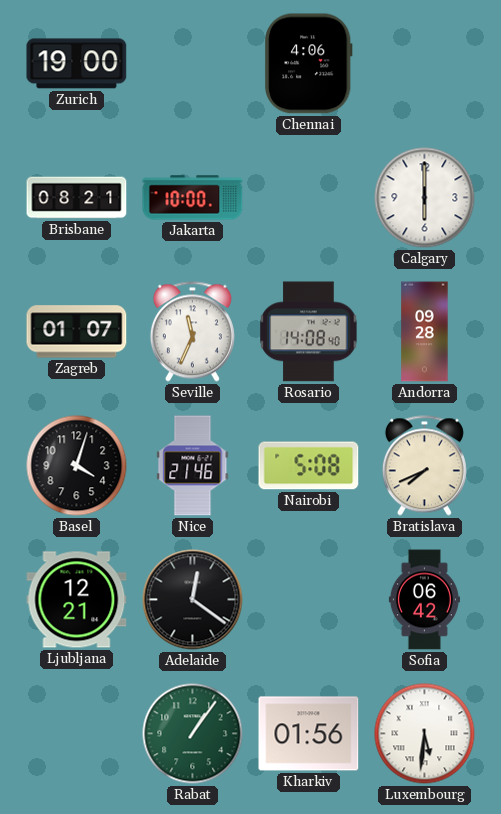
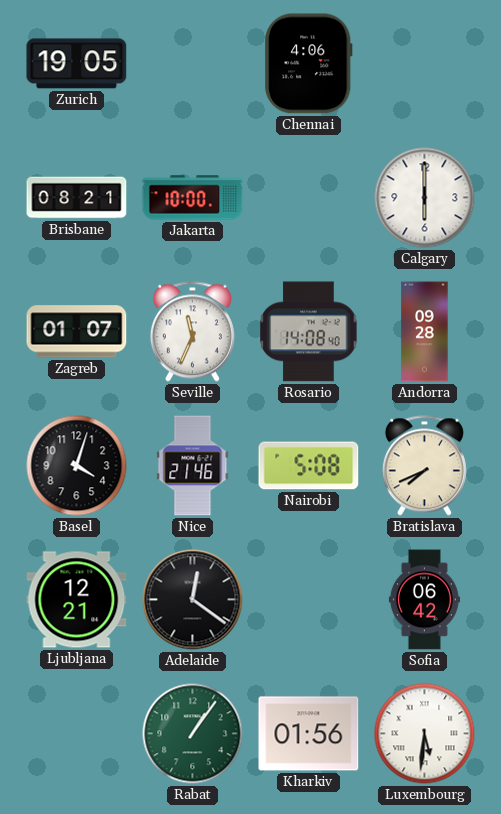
Zurich: 19:00 -> 19:05
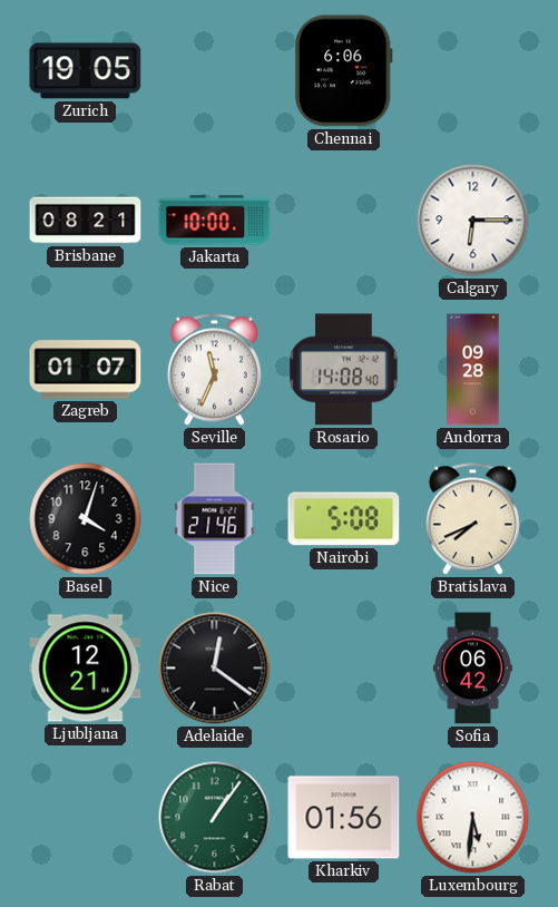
Chennai: 4:06 -> 6:06
Calgary: 6:00 -> 6:15
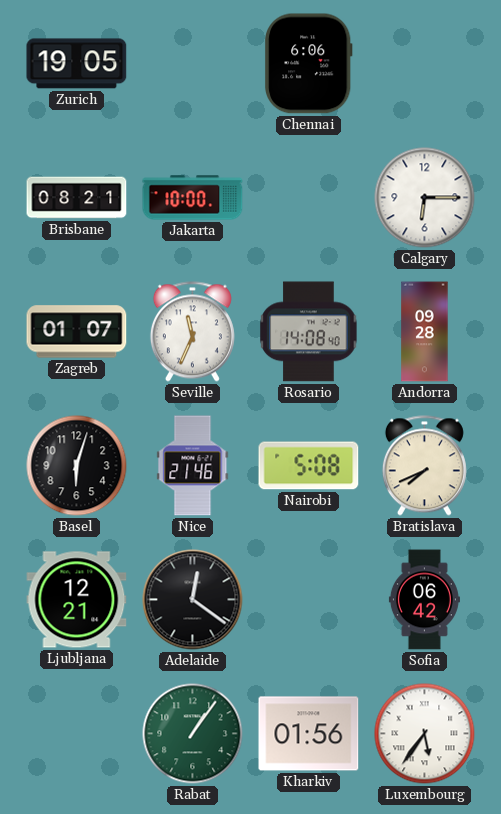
Basel: 4:03 -> 6:03
Luxembourg: 5:31 -> 5:36
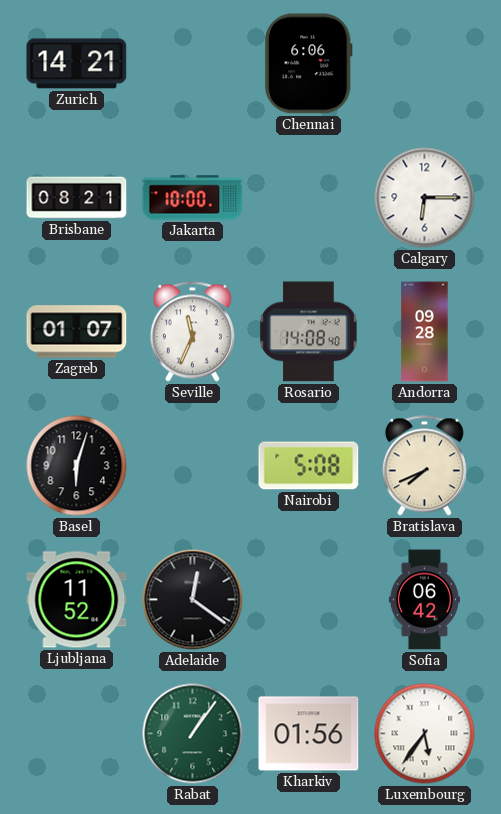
Zurich: 19:05 -> 14:21
Nice: 21:46 -> none
Ljubljana: 12:21 -> 11:52
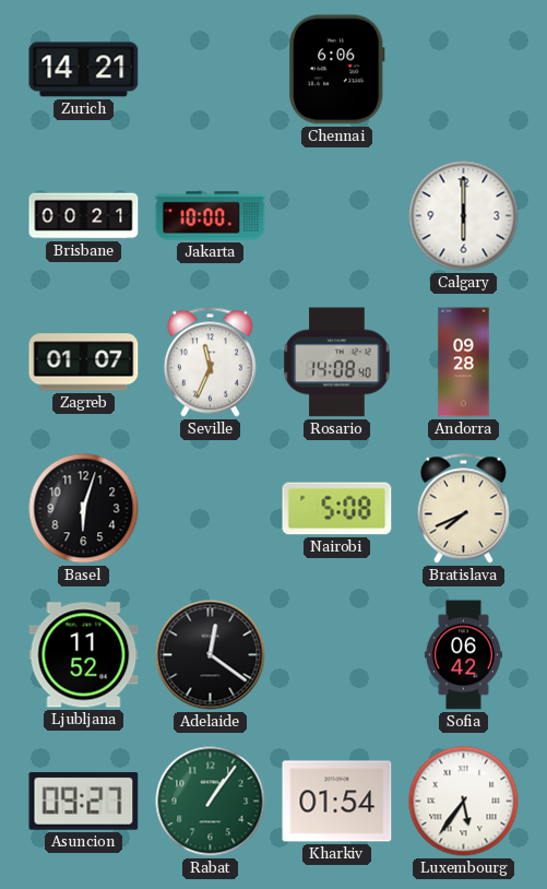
Brisbane: 08:21 -> 00:21
Calgary: 6:15 -> 6:00
Asuncion: none -> 09:27
Kharkiv: 01:56 -> 01:54
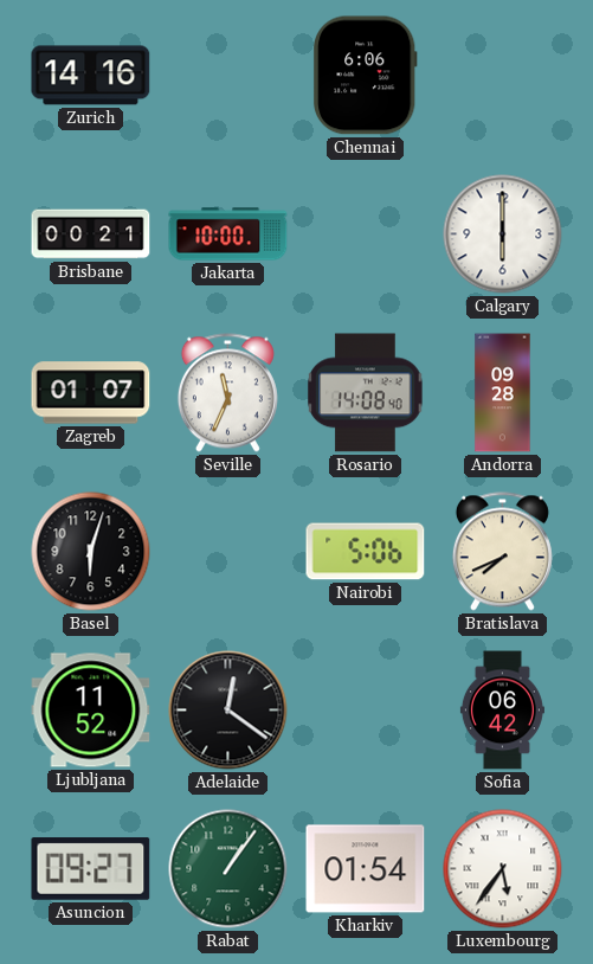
Zurich: 14:21 -> 14:16
Nairobi: 5:08 -> 5:06
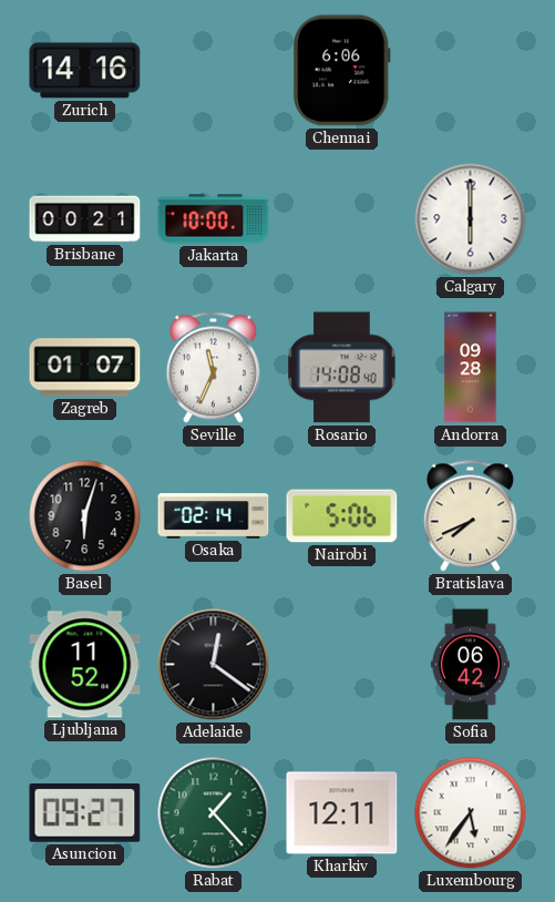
Osaka: none -> 02:14
Rabat: 1:06 -> 1:23
Kharkiv: 01:54 -> 12:11
